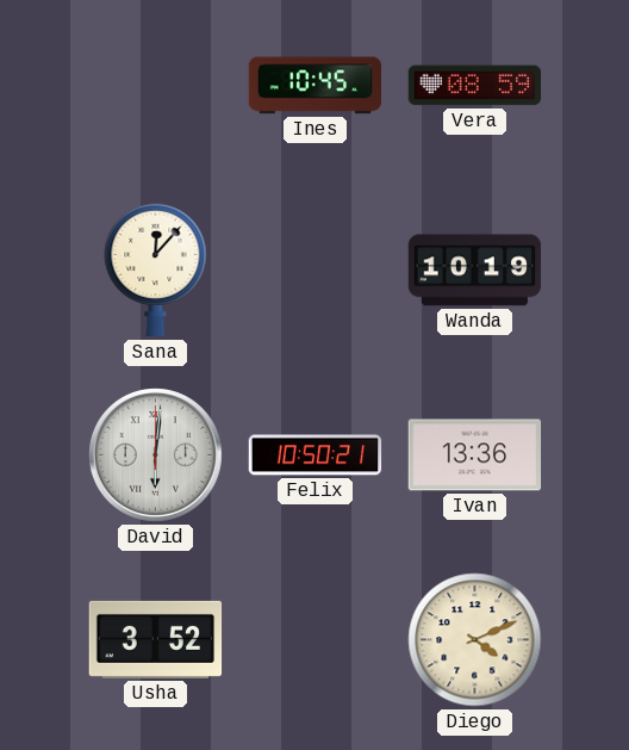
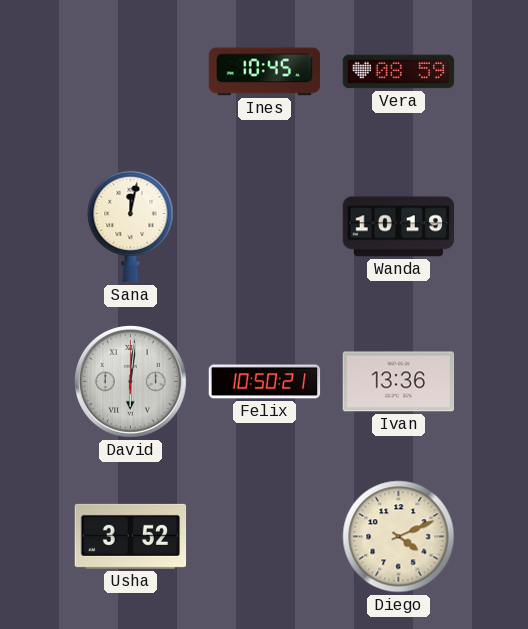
Sana: 12:07 -> 12:02
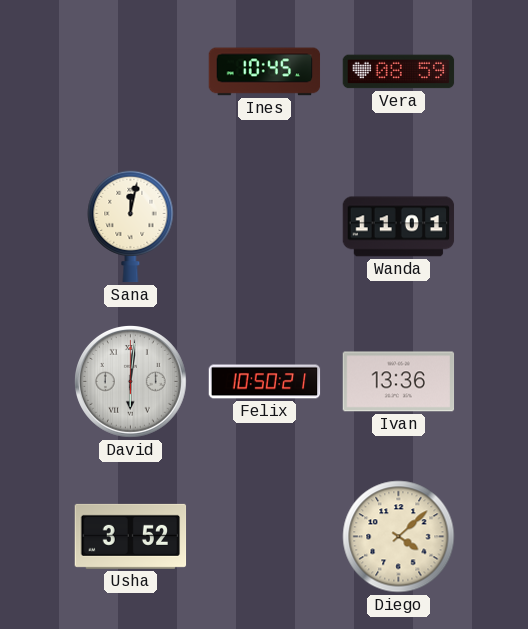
Wanda: 10:19 -> 11:01
Diego: 4:11 -> 4:08
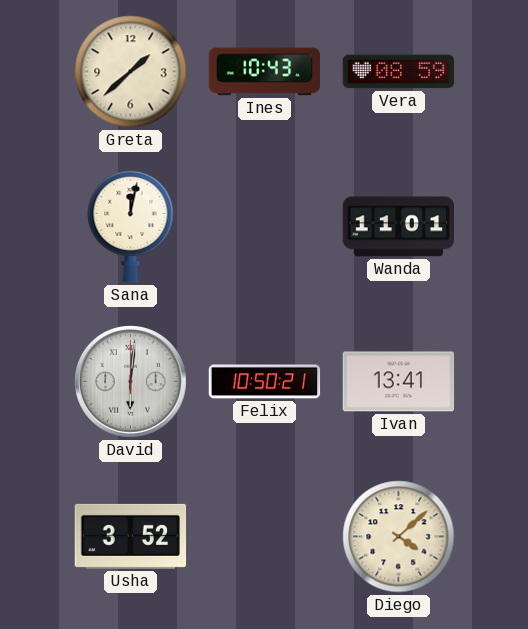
Greta: none -> 1:38
Ines: 10:45 -> 10:43
Ivan: 13:36 -> 13:41
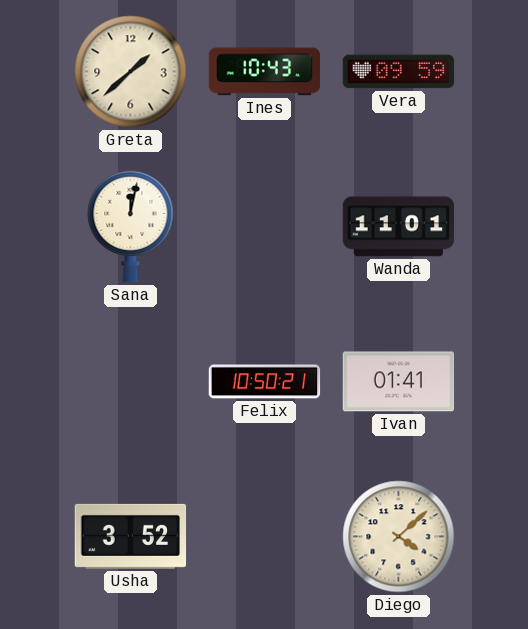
Vera: 08:59 -> 09:59
David: 6:01 -> none
Ivan: 13:41 -> 01:41
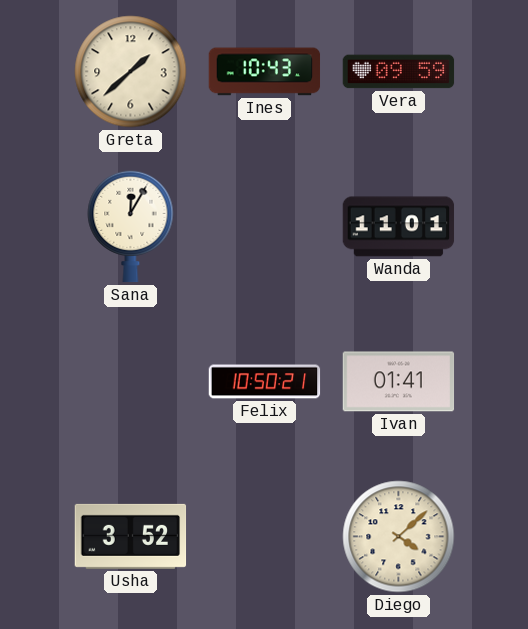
Sana: 12:02 -> 12:05
